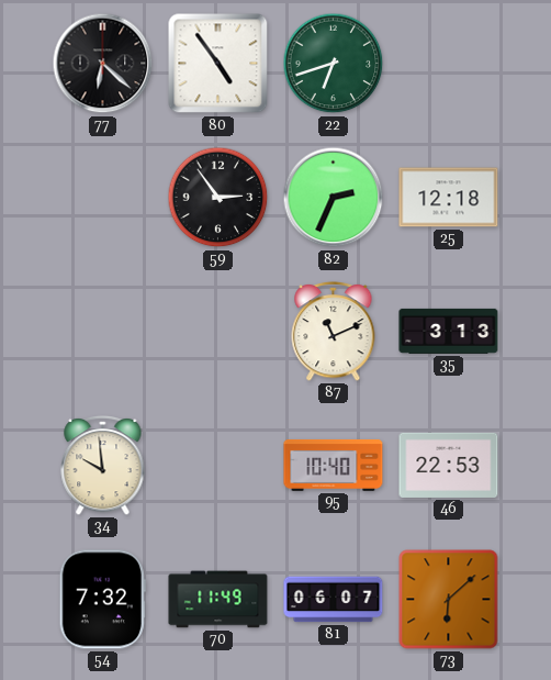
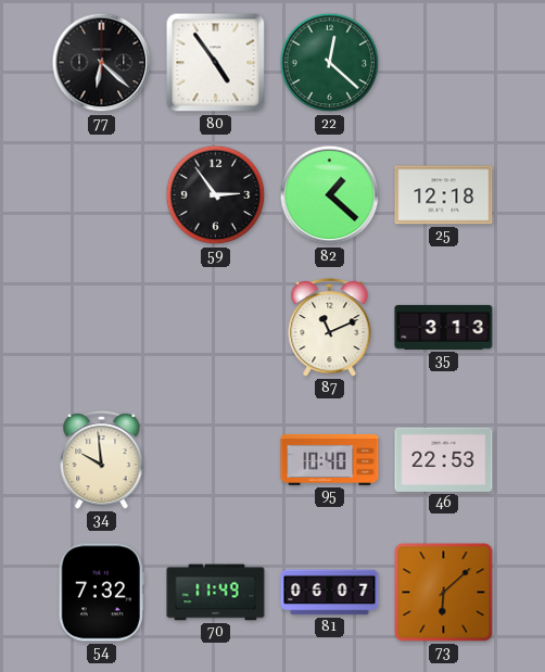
22: 6:42 -> 12:22
82: 2:34 -> 1:22
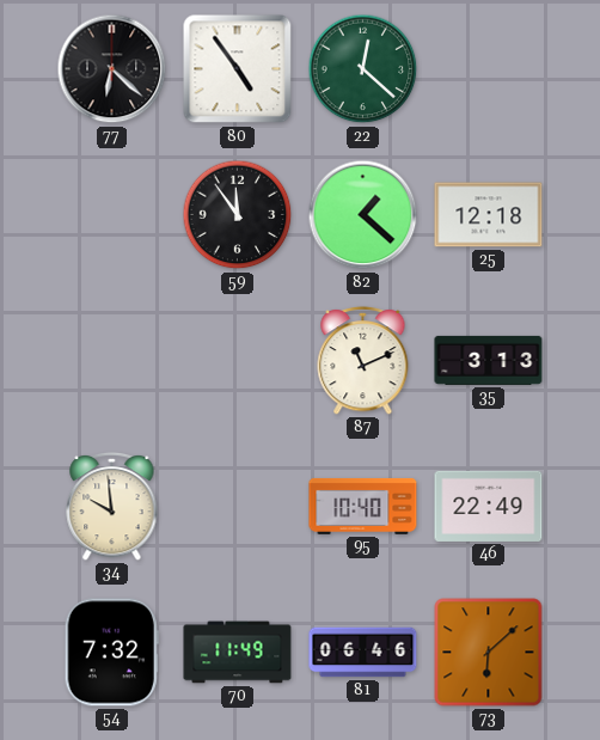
59: 2:54 -> 11:54
46: 22:53 -> 22:49
81: 06:07 -> 06:46
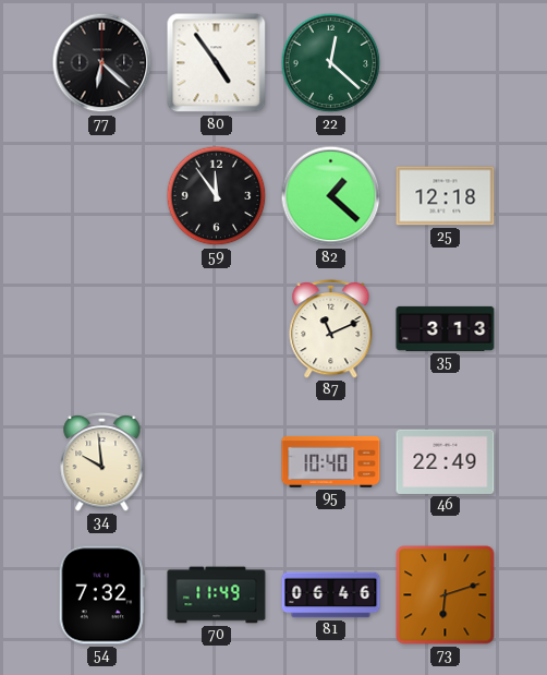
73: 6:08 -> 6:12
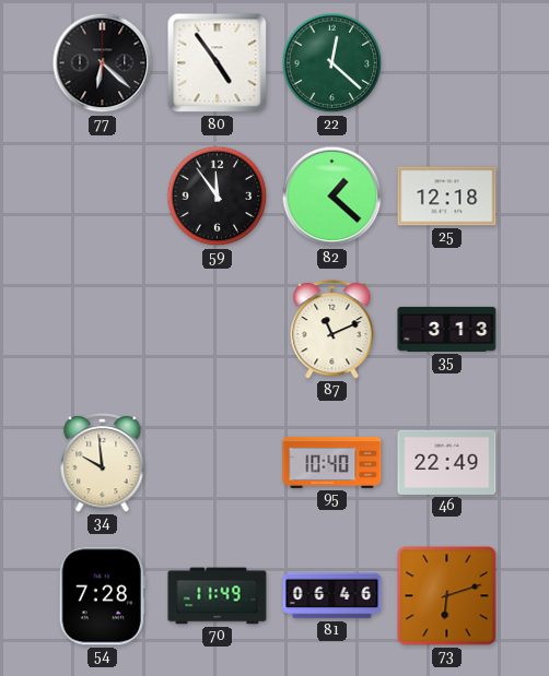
54: 7:32 -> 7:28
